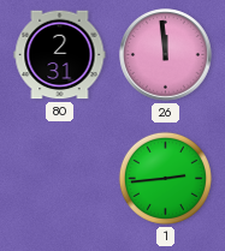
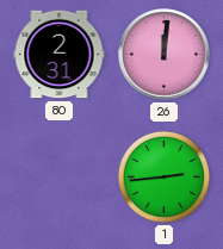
26: 11:59 -> 12:01
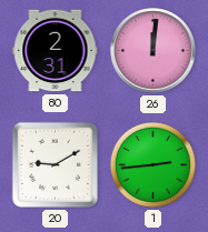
20: none -> 9:10
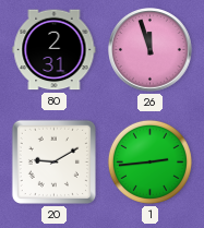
26: 12:01 -> 11:57
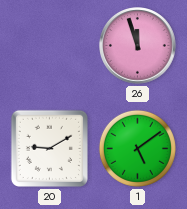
80: 2:31 -> none
1: 2:44 -> 5:09
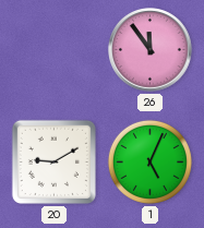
26: 11:57 -> 11:54
1: 5:09 -> 5:04
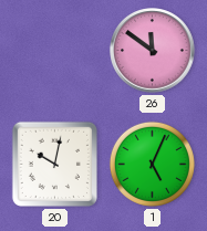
26: 11:54 -> 11:51
20: 9:10 -> 10:02
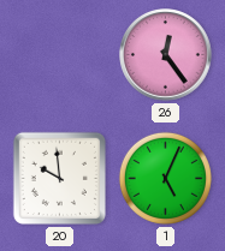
26: 11:51 -> 12:24
20: 10:02 -> 9:59
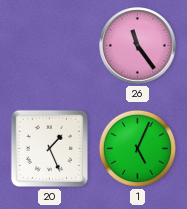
26: 12:24 -> 11:24
20: 9:59 -> 1:26
